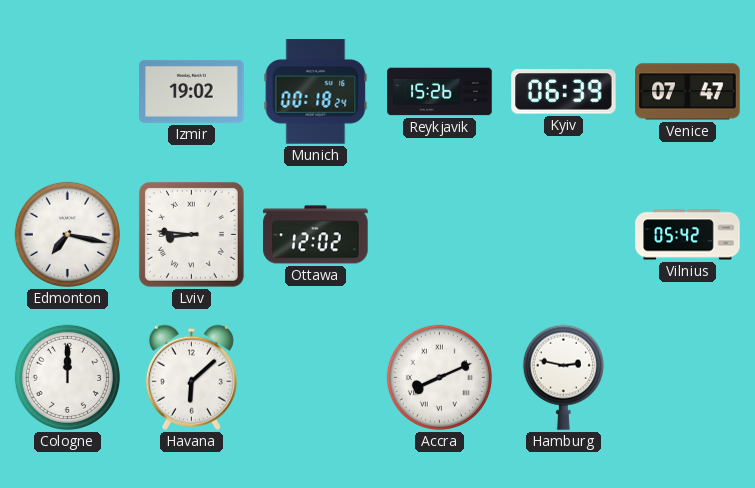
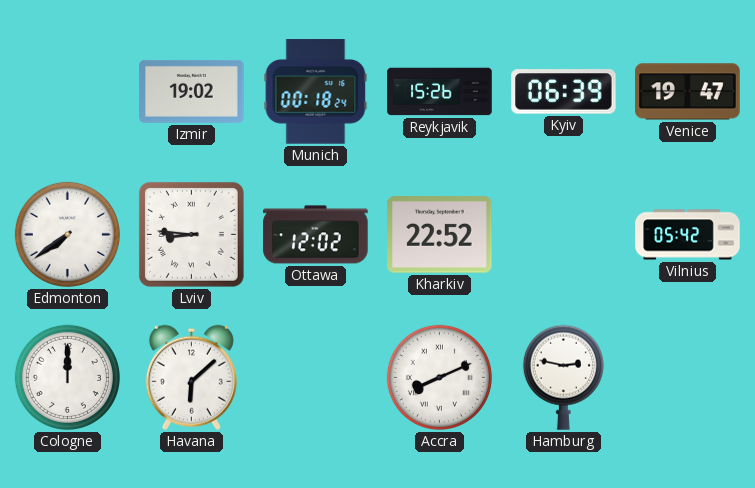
Venice: 07:47 -> 19:47
Edmonton: 7:17 -> 7:39
Kharkiv: none -> 22:52
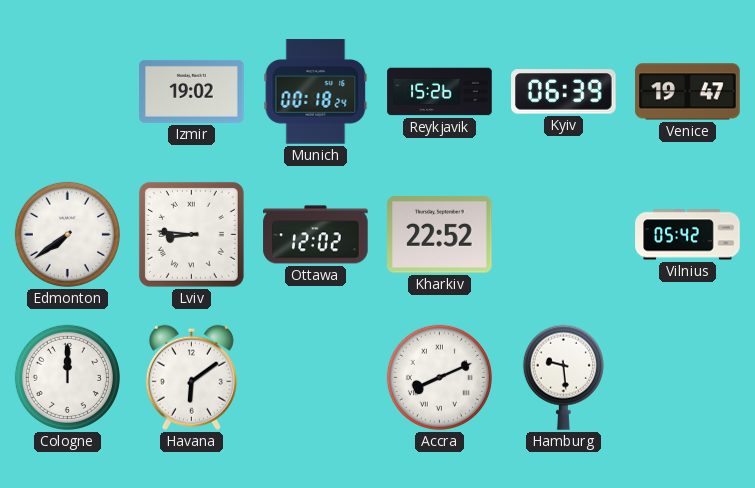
Havana: 6:08 -> 6:09
Hamburg: 2:47 -> 9:29
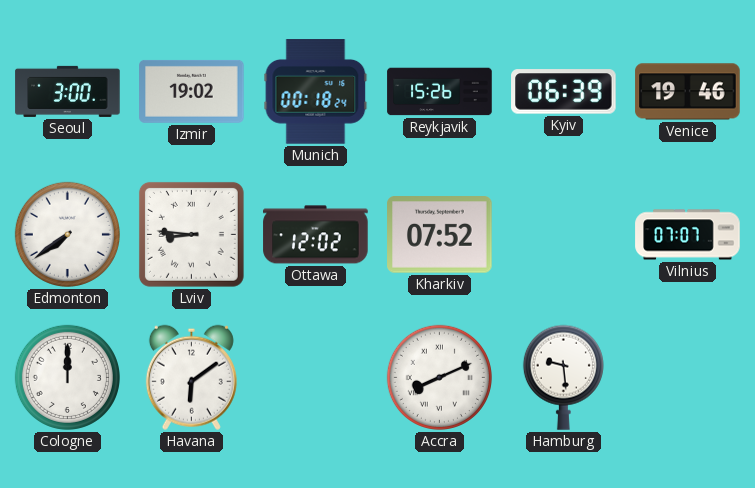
Seoul: none -> 3:00
Venice: 19:47 -> 19:46
Kharkiv: 22:52 -> 07:52
Vilnius: 05:42 -> 07:07
